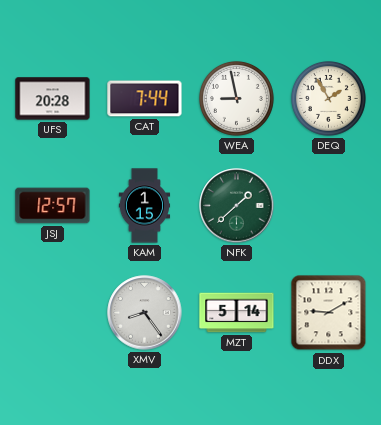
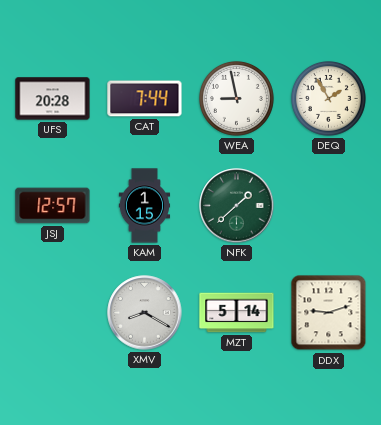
XMV: 8:24 -> 8:20
DDX: 9:10 -> 9:12
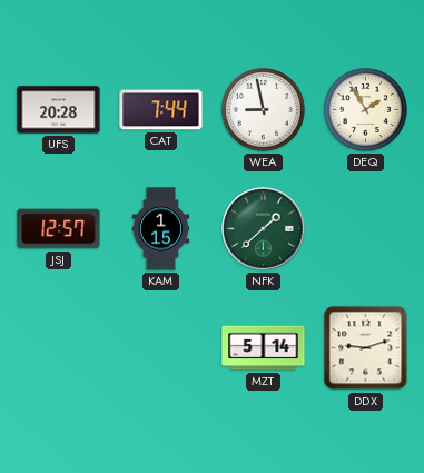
XMV: 8:20 -> none
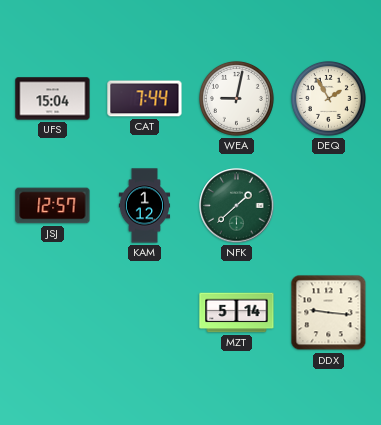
UFS: 20:28 -> 15:04
WEA: 8:58 -> 9:02
KAM: 1:15 -> 1:12
DDX: 9:12 -> 9:16
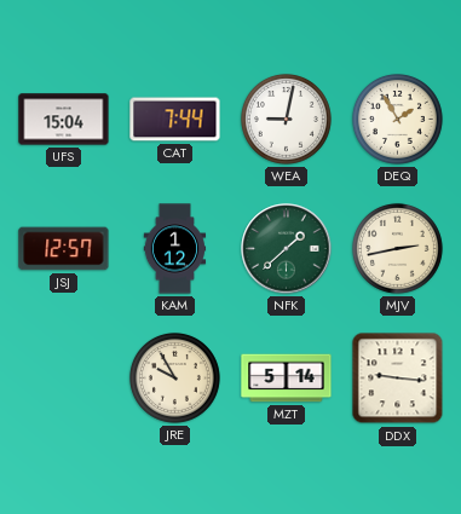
MJV: none -> 2:43
JRE: none -> 9:55
